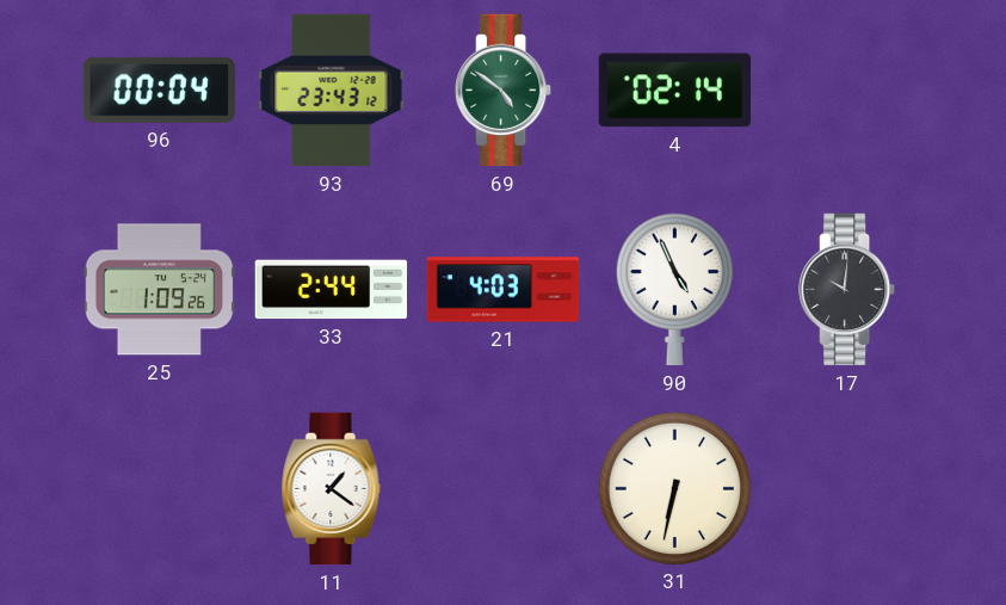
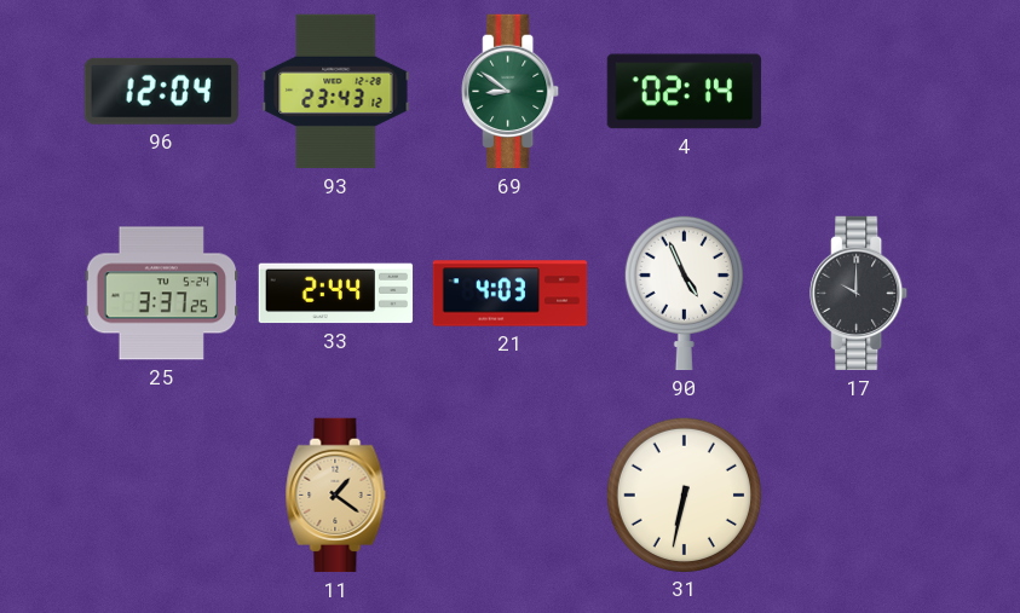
96: 00:04 -> 12:04
69: 4:51 -> 8:51
25: 1:09 -> 3:37
17: 10:01 -> 10:00
11 dial: white -> champagne
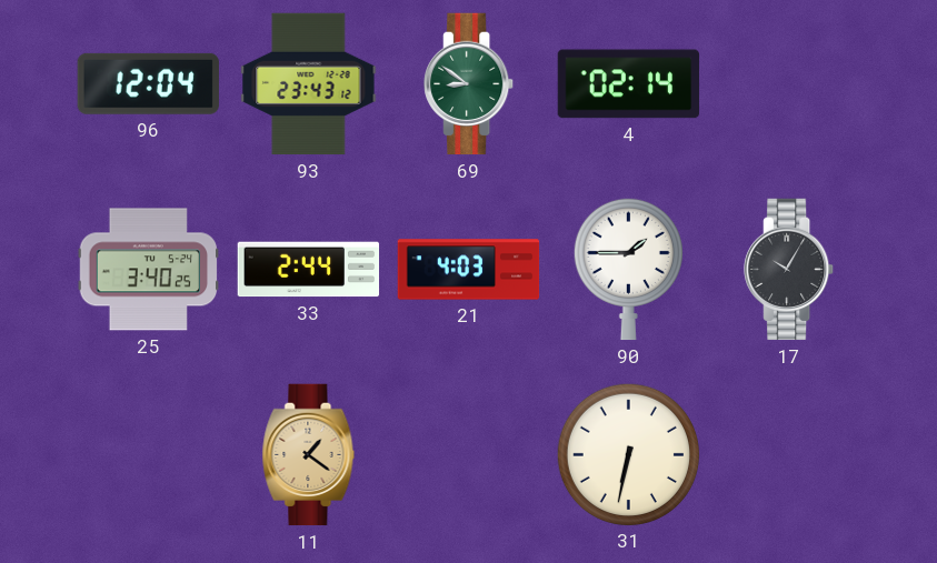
25: 3:37 -> 3:40
90: 4:56 -> 1:45
17: 10:00 -> 10:05
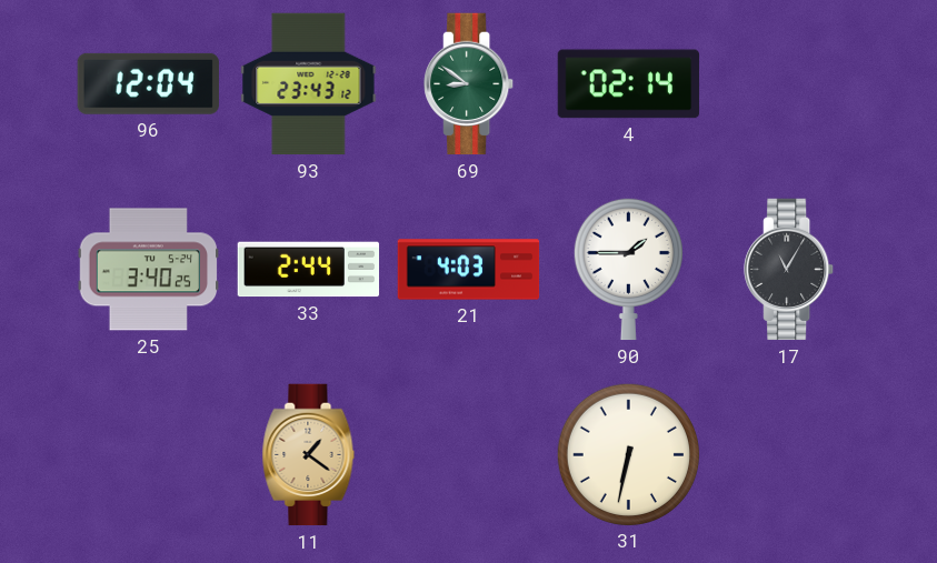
17: 10:05 -> 11:05
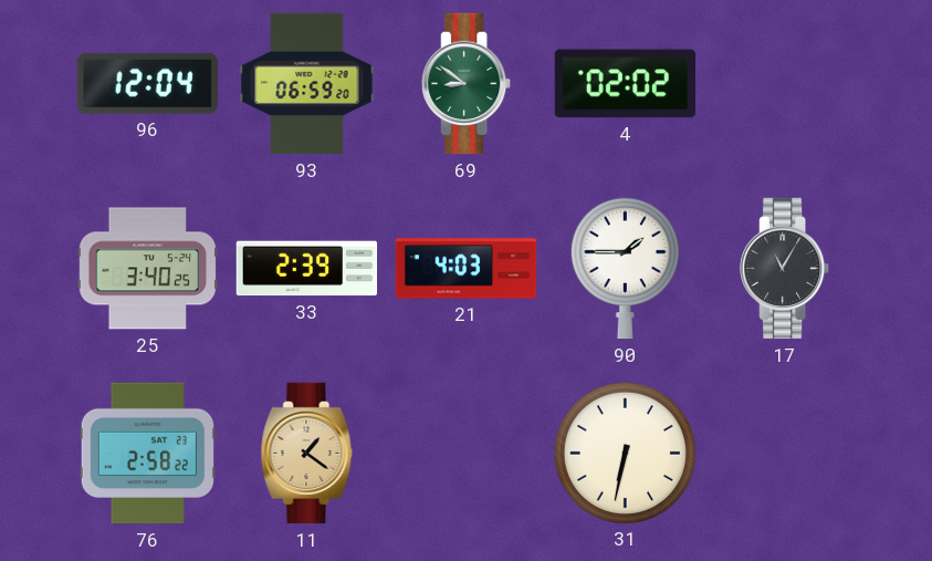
93: 23:43 -> 06:59
4: 02:14 -> 02:02
33: 2:44 -> 2:39
76: none -> 2:58
